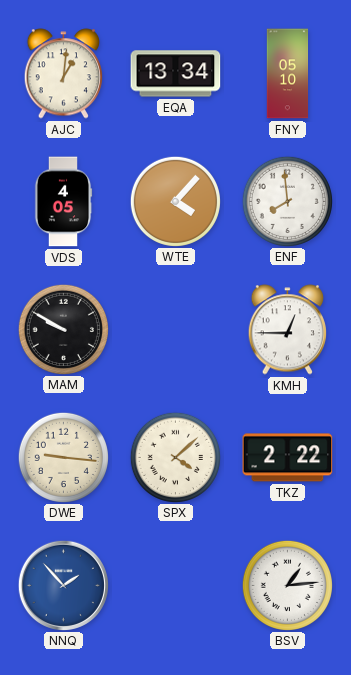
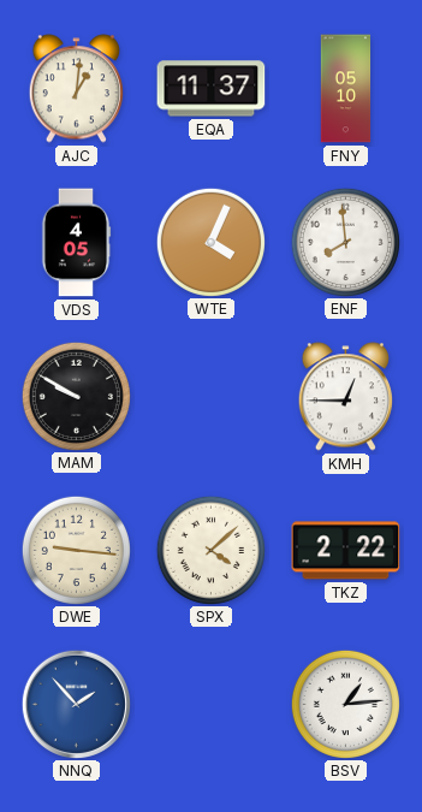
EQA: 13:34 -> 11:37
WTE: 4:07 -> 4:04
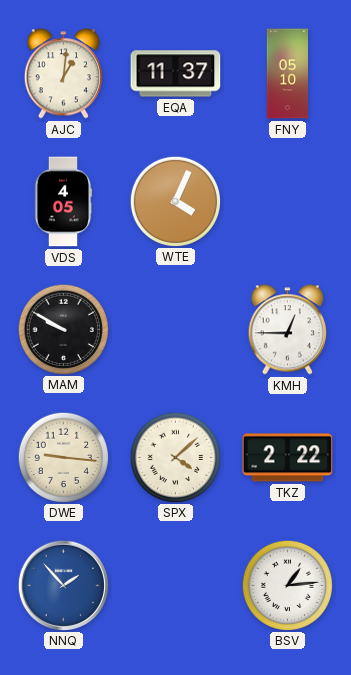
ENF: 7:59 -> none
